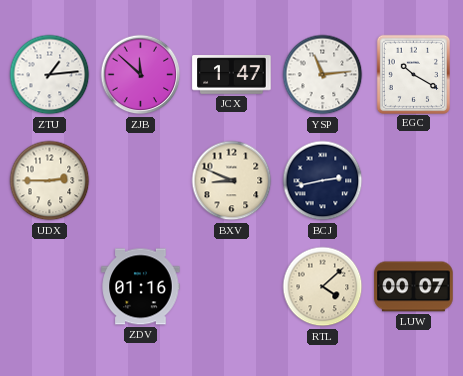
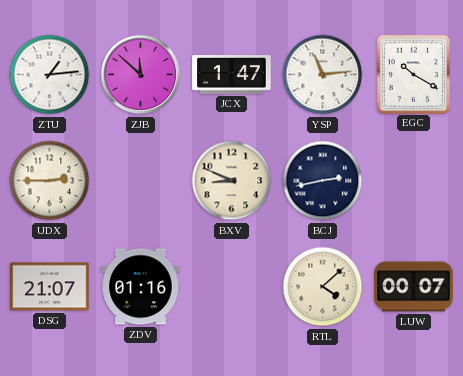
DSG: none -> 21:07
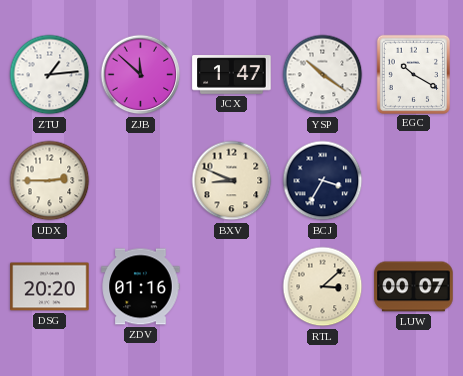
YSP: 11:14 -> 10:21
BCJ: 2:43 -> 3:35
DSG: 21:07 -> 20:20
RTL: 4:08 -> 3:08
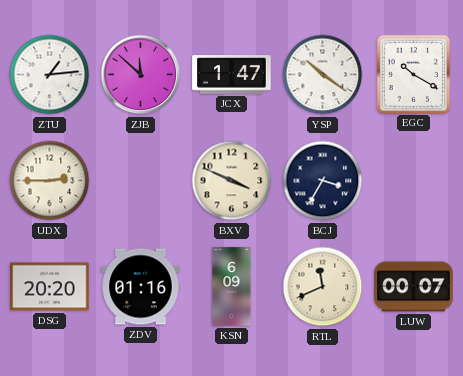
BXV: 8:49 -> 3:49
KSN: none -> 6:09
RTL: 3:08 -> 11:41
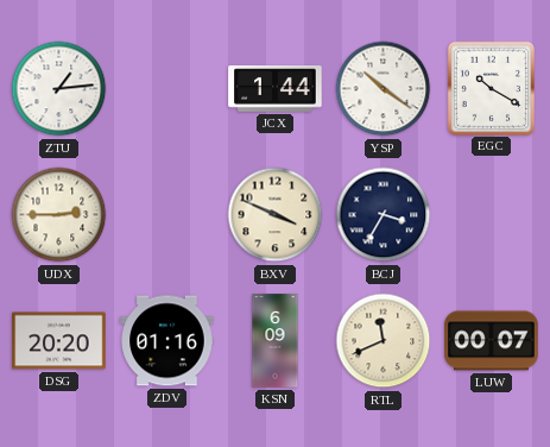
ZJB: 11:52 -> none
JCX: 1:47 -> 1:44
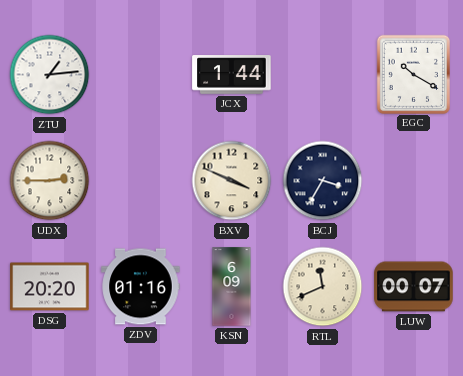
YSP: 10:21 -> none
